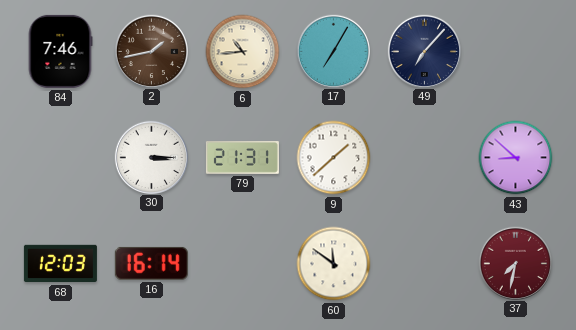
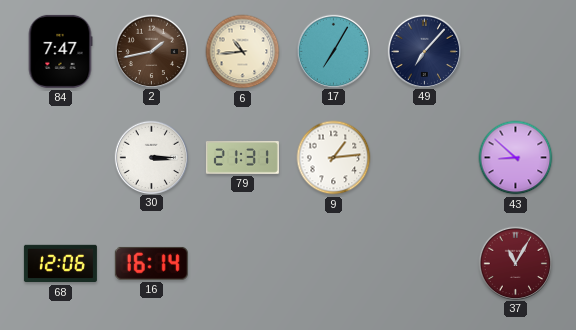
84: 7:46 -> 7:47
9: 1:38 -> 1:14
68: 12:03 -> 12:06
60: 11:51 -> none
37: 7:32 -> 11:05
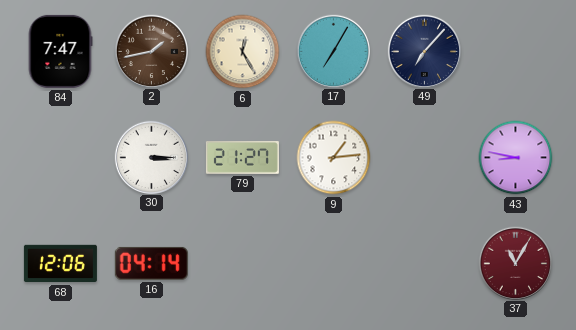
6: 10:44 -> 12:25
79: 21:31 -> 21:27
43: 8:52 -> 8:47
16: 16:14 -> 04:14
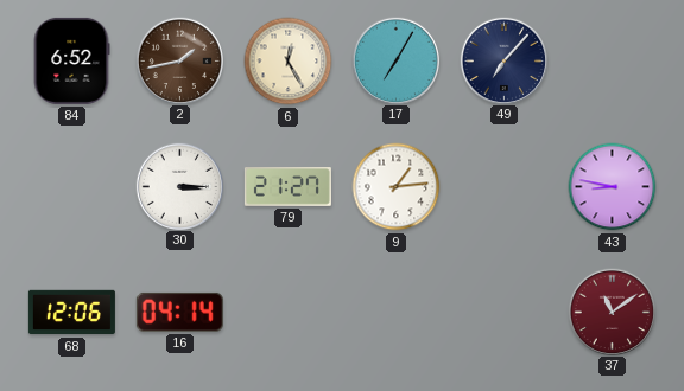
84: 7:47 -> 6:52
37: 11:05 -> 11:09
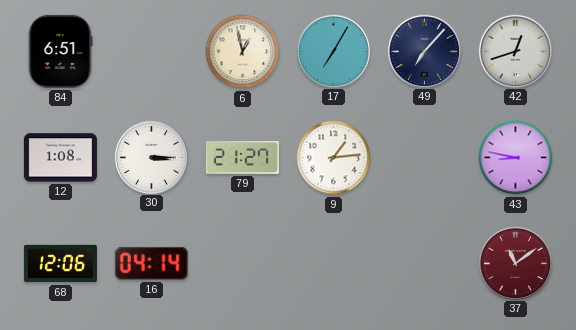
84: 6:52 -> 6:51
2: 1:43 -> none
6: 12:25 -> 12:58
42: none -> 12:42
12: none -> 1:08
